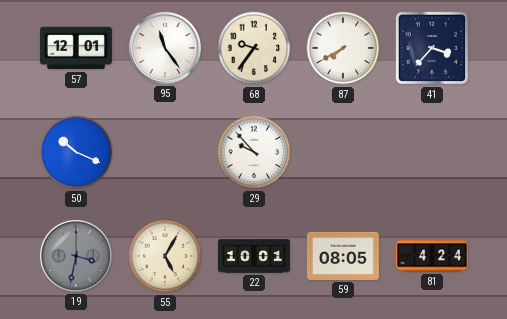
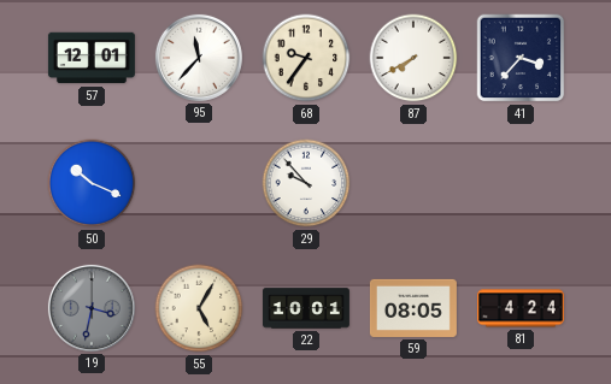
95: 11:24 -> 11:37
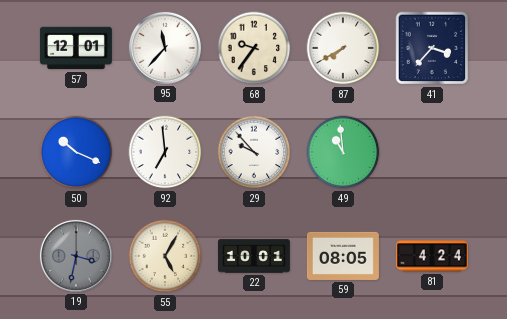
92: none -> 6:59
49: none -> 10:59
